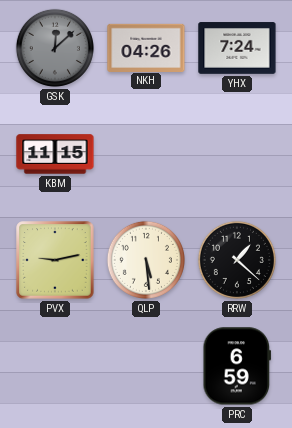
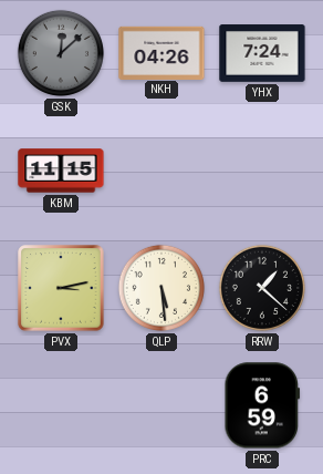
PVX: 9:13 -> 3:13
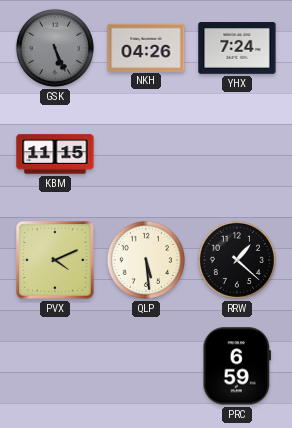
GSK: 12:08 -> 5:26
PVX: 3:13 -> 4:11
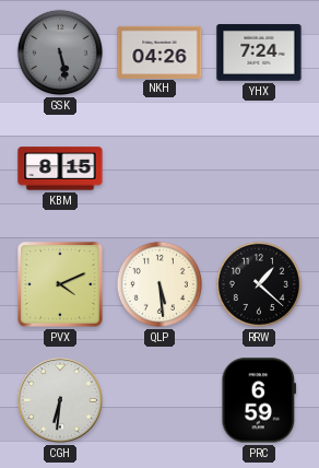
GSK: 5:26 -> 5:28
KBM: 11:15 -> 8:15
CGH: none -> 6:31
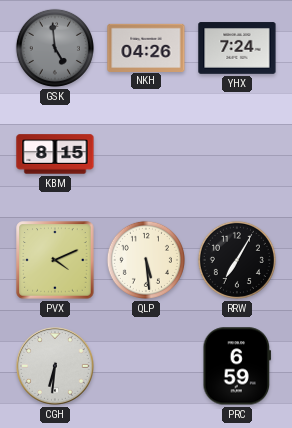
GSK: 5:28 -> 4:59
RRW: 1:22 -> 7:05
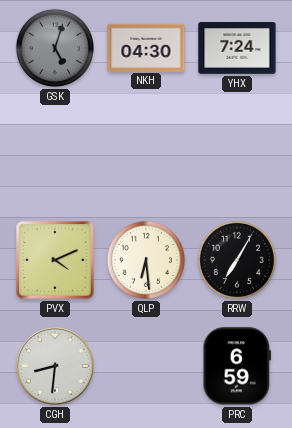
GSK: 4:59 -> 5:03
NKH: 04:26 -> 04:30
KBM: 8:15 -> none
QLP: 5:29 -> 6:29
CGH: 6:31 -> 8:31
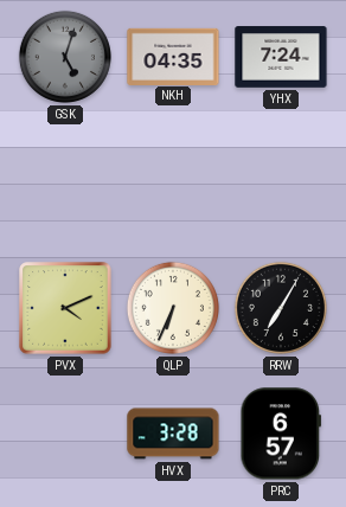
NKH: 04:30 -> 04:35
QLP: 6:29 -> 6:34
CGH: 8:31 -> none
HVX: none -> 3:28
PRC: 6:59 -> 6:57
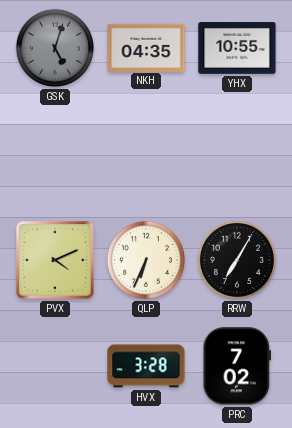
YHX: 7:24 -> 10:55
PRC: 6:57 -> 7:02
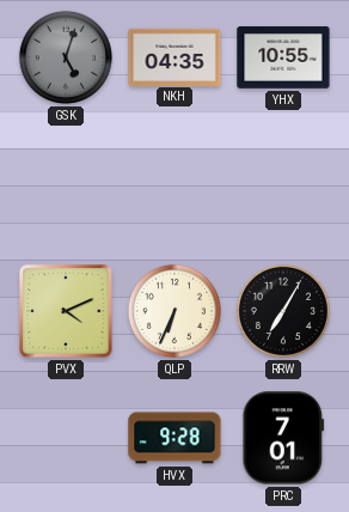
HVX: 3:28 -> 9:28
PRC: 7:02 -> 7:01
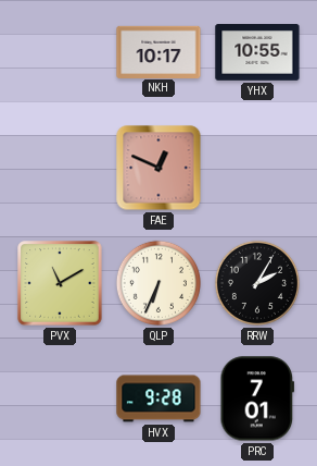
GSK: 5:03 -> none
NKH: 04:35 -> 10:17
FAE: none -> 12:49
PVX: 4:11 -> 11:10
RRW: 7:05 -> 2:05
